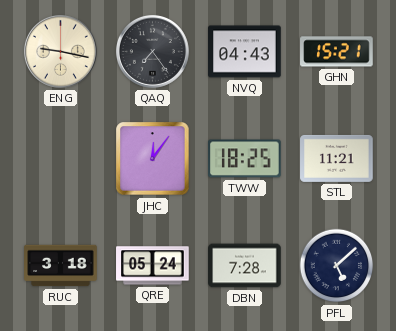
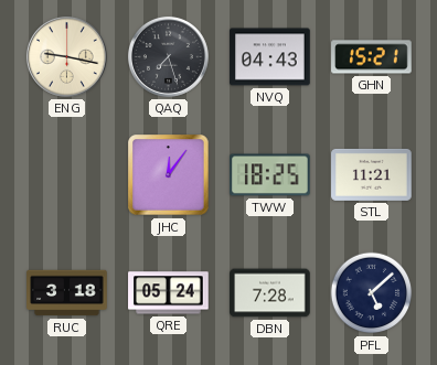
QAQ: 7:24 -> 7:27
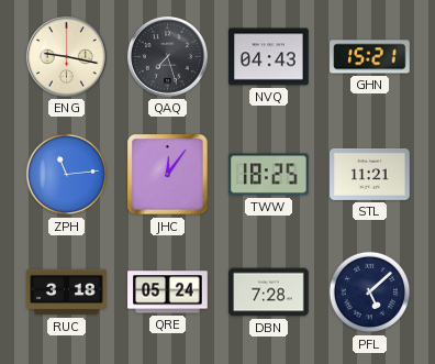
ZPH: none -> 11:14
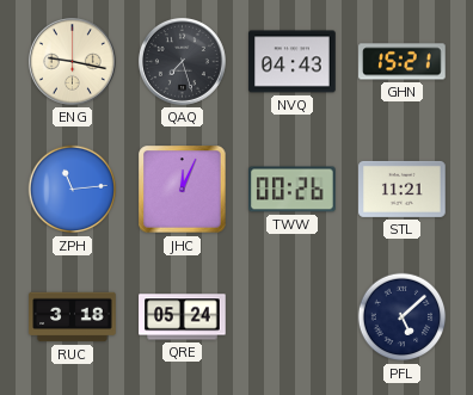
JHC: 12:06 -> 12:04
TWW: 18:25 -> 00:26
DBN: 7:28 -> none
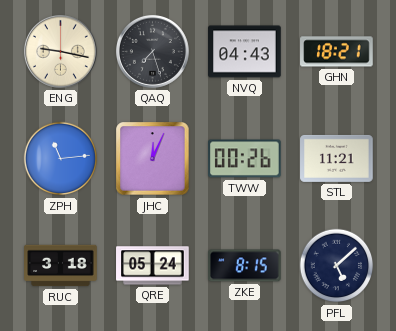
GHN: 15:21 -> 18:21
ZKE: none -> 8:15
